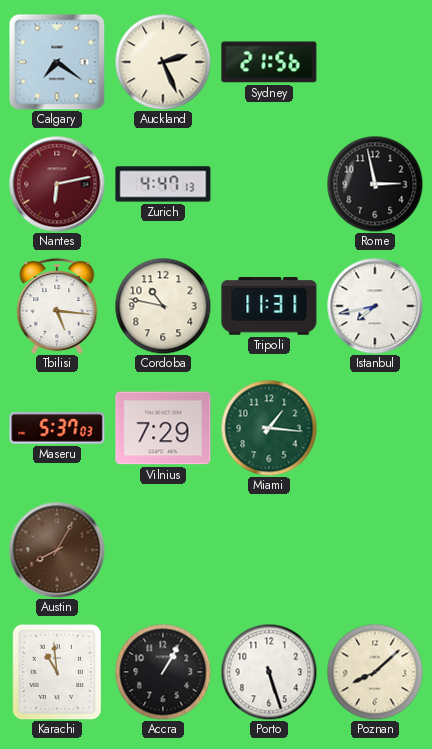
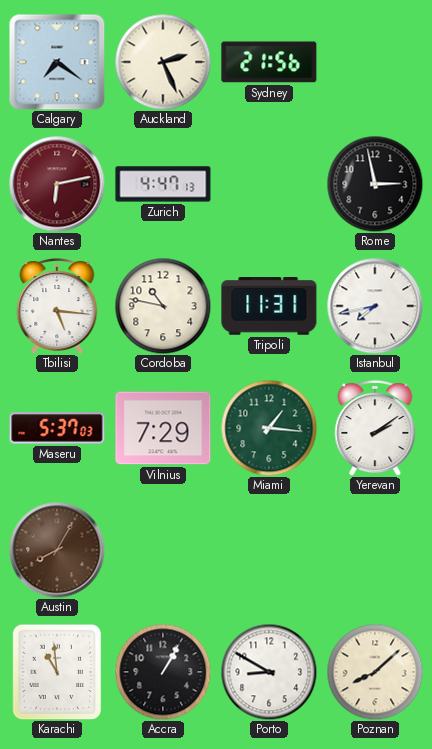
Yerevan: none -> 2:09
Porto: 5:27 -> 8:50
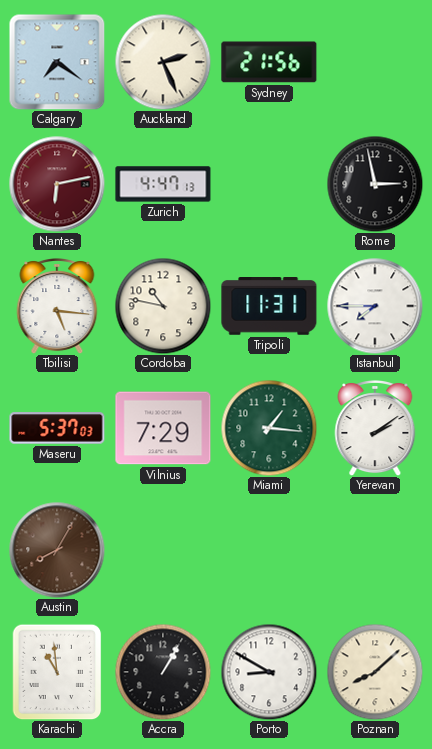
Istanbul: 7:43 -> 7:45
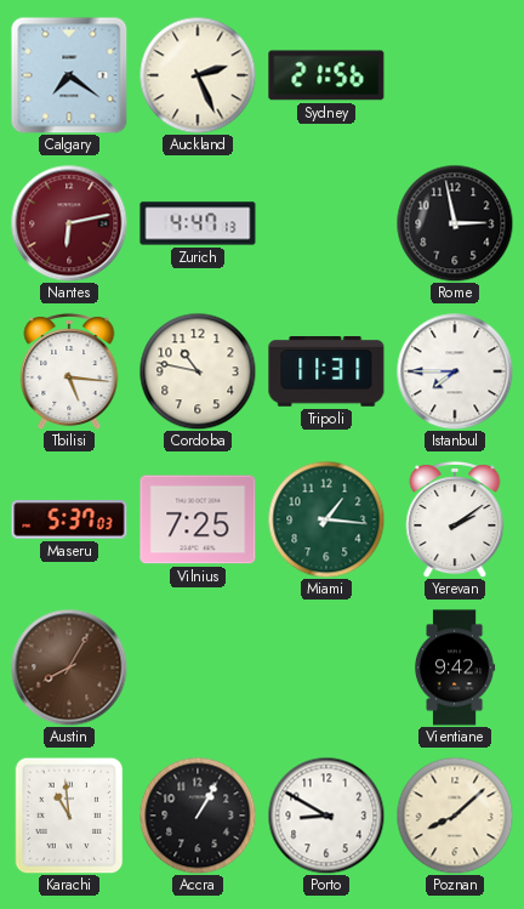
Vilnius: 7:29 -> 7:25
Vientiane: none -> 9:42
